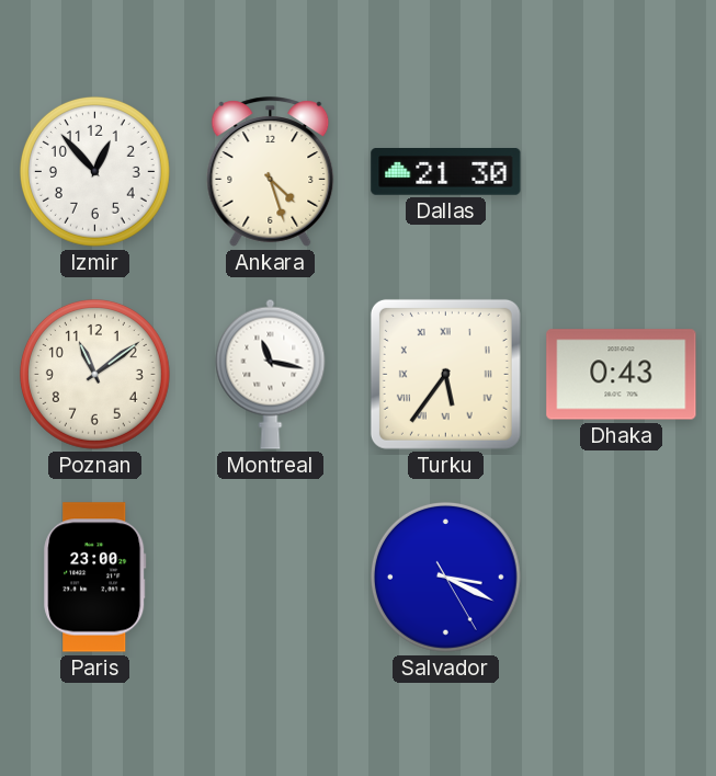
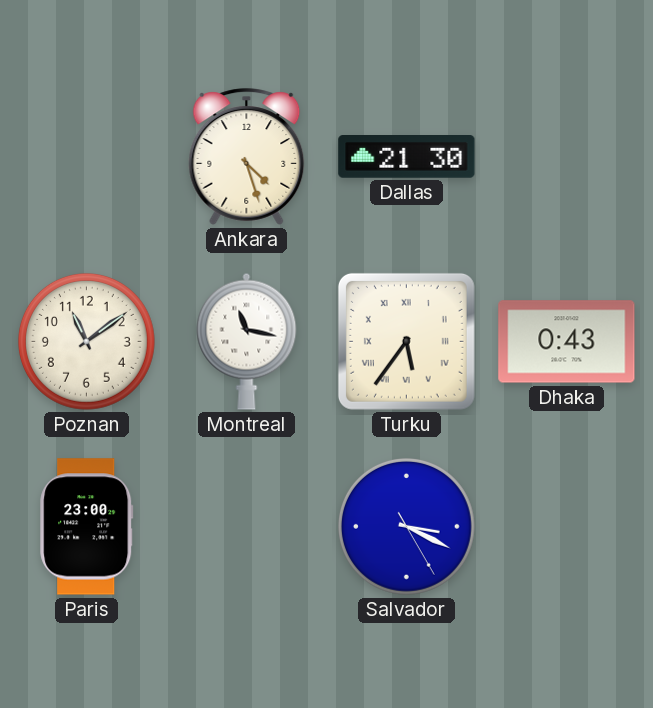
Izmir: 12:53 -> none
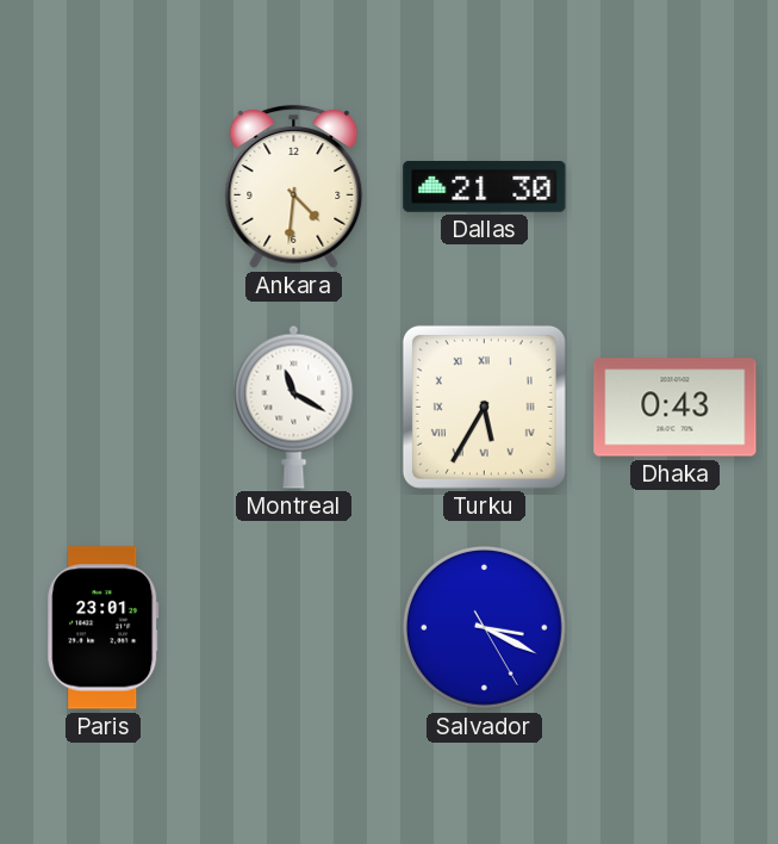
Ankara: 4:27 -> 4:31
Poznan: 11:09 -> none
Montreal: 11:17 -> 11:20
Turku: 5:36 -> 5:35
Paris: 23:00 -> 23:01
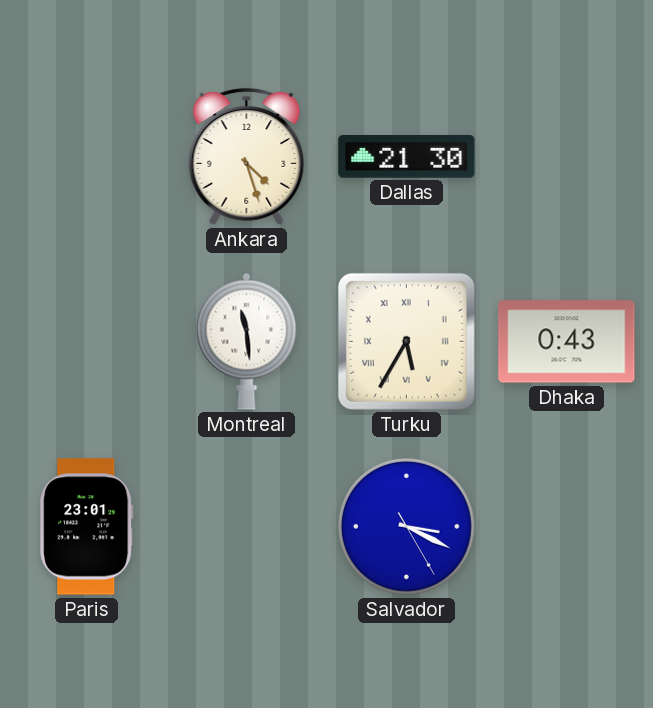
Ankara: 4:31 -> 4:27
Montreal: 11:20 -> 11:29
